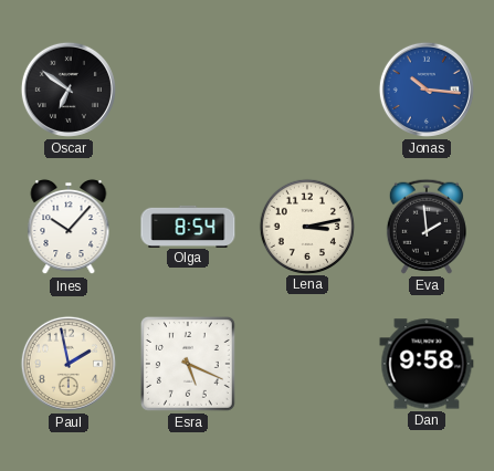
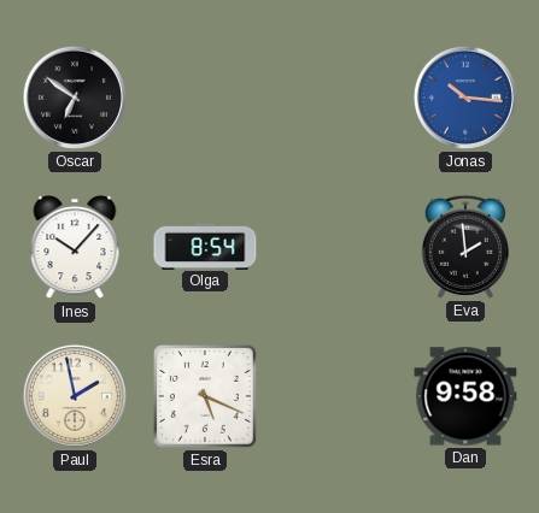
Lena: 3:13 -> none
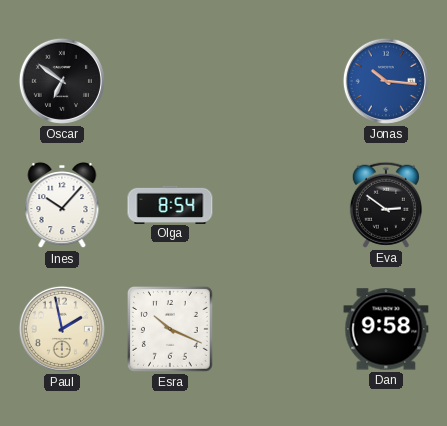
Eva: 1:59 -> 2:51
Esra: 5:19 -> 10:19
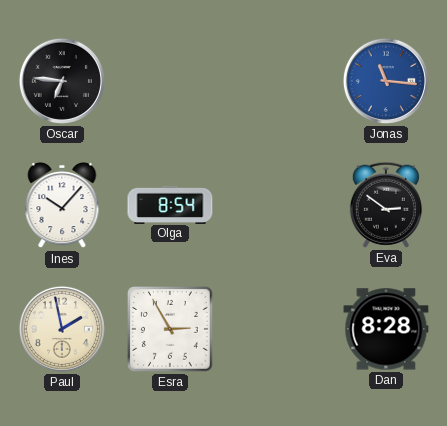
Oscar: 6:51 -> 6:46
Jonas: 10:16 -> 11:16
Esra: 10:19 -> 2:55
Dan: 9:58 -> 8:28
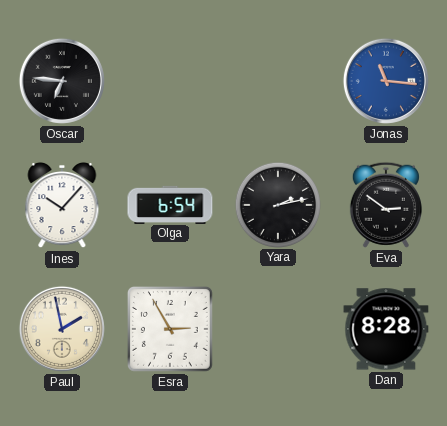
Olga: 8:54 -> 6:54
Yara: none -> 2:13
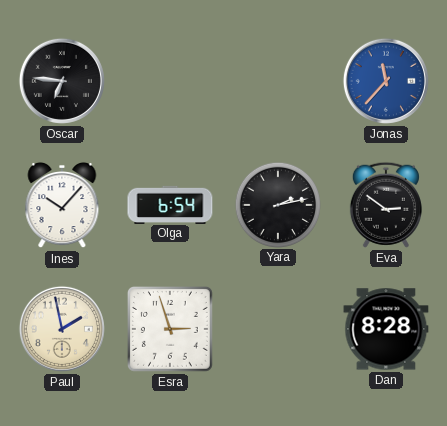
Jonas: 11:16 -> 11:37
Esra: 2:55 -> 2:57
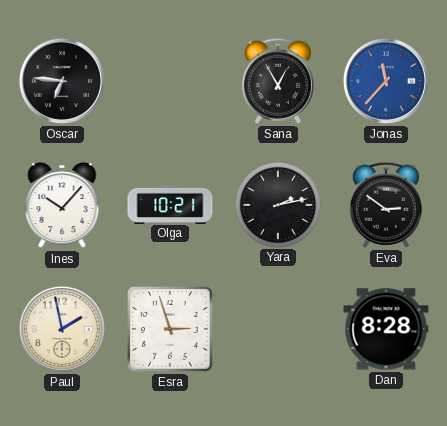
Sana: none -> 12:55
Olga: 6:54 -> 10:21
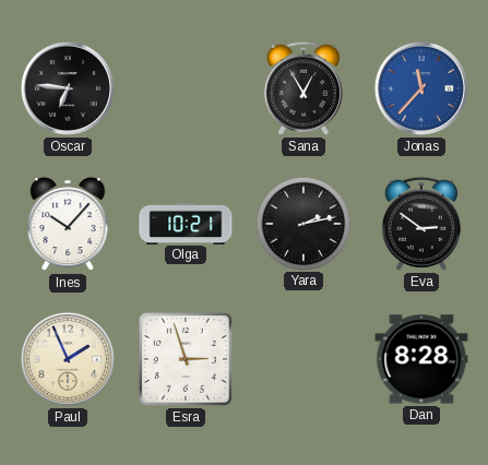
Paul: 1:58 -> 1:56
